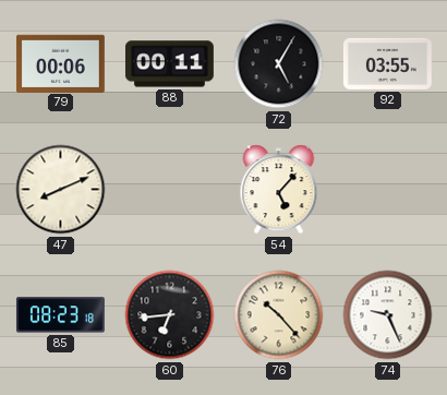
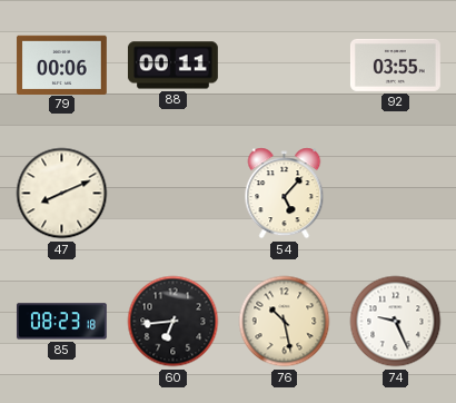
72: 5:05 -> none
76: 10:23 -> 10:28
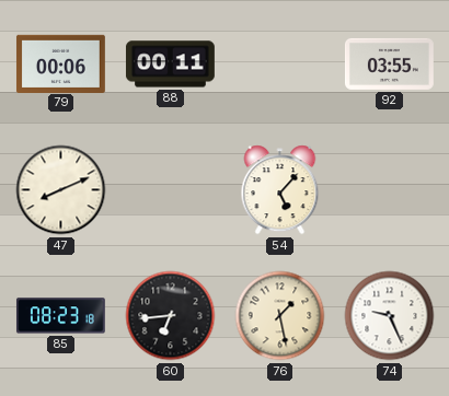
76: 10:28 -> 1:28
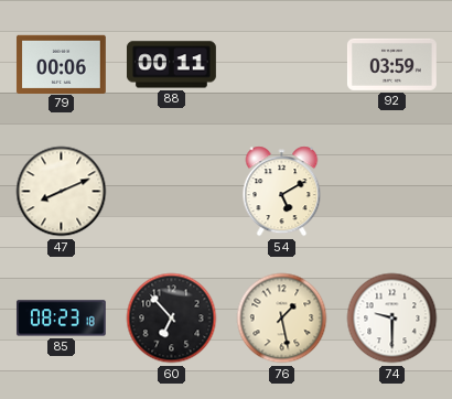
92: 03:55 -> 03:59
54: 5:07 -> 5:10
60: 6:44 -> 6:53
74: 9:26 -> 9:30
